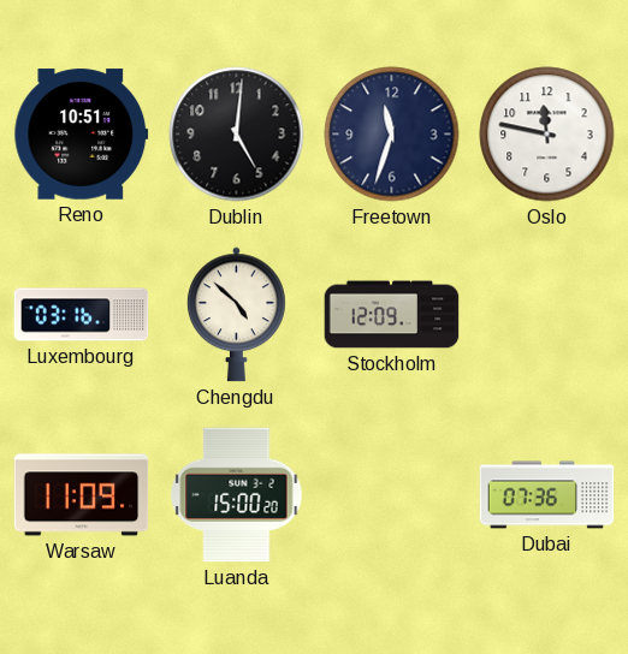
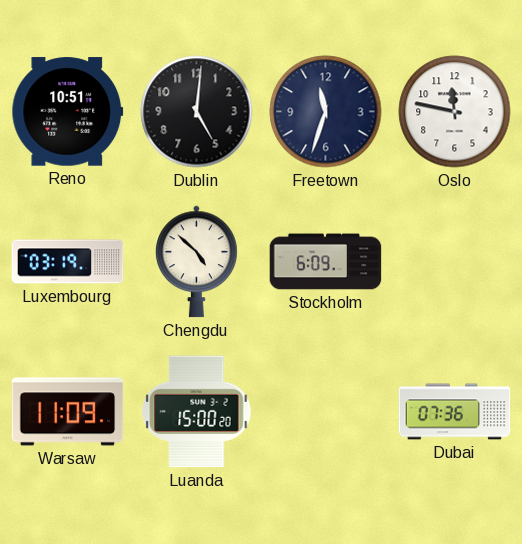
Luxembourg: 03:16 -> 03:19
Stockholm: 12:09 -> 6:09
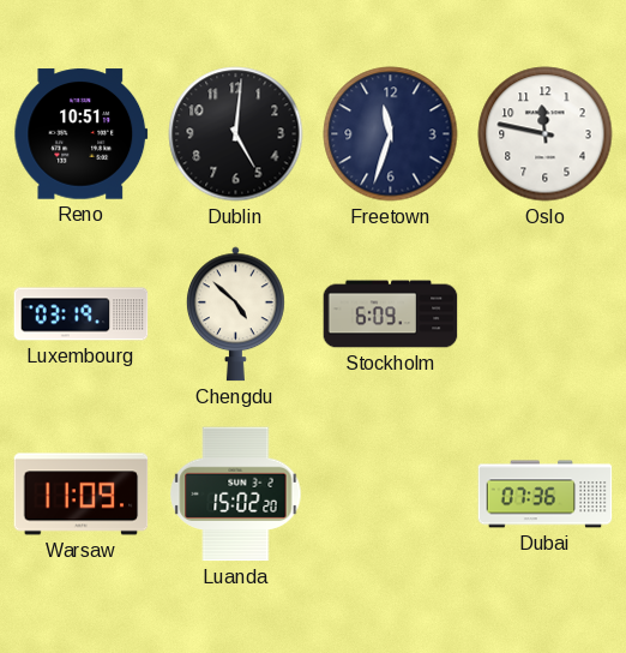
Luanda: 15:00 -> 15:02
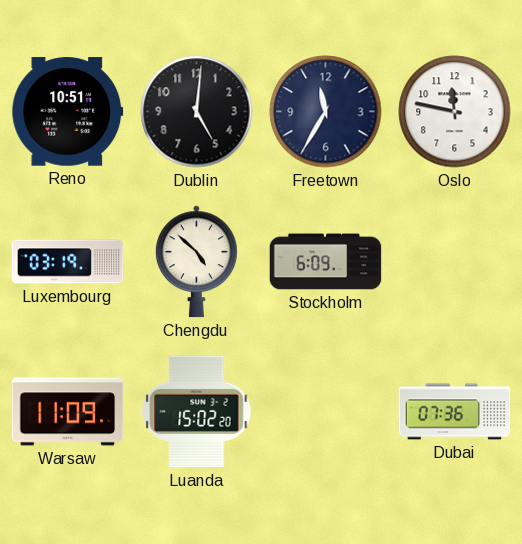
Freetown: 11:33 -> 11:35
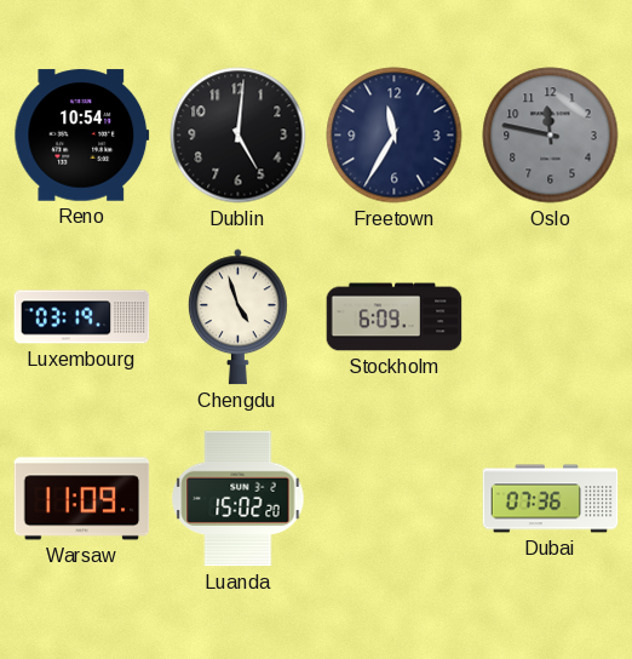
Reno: 10:51 -> 10:54
Oslo dial: white -> grey
Chengdu: 4:52 -> 4:57
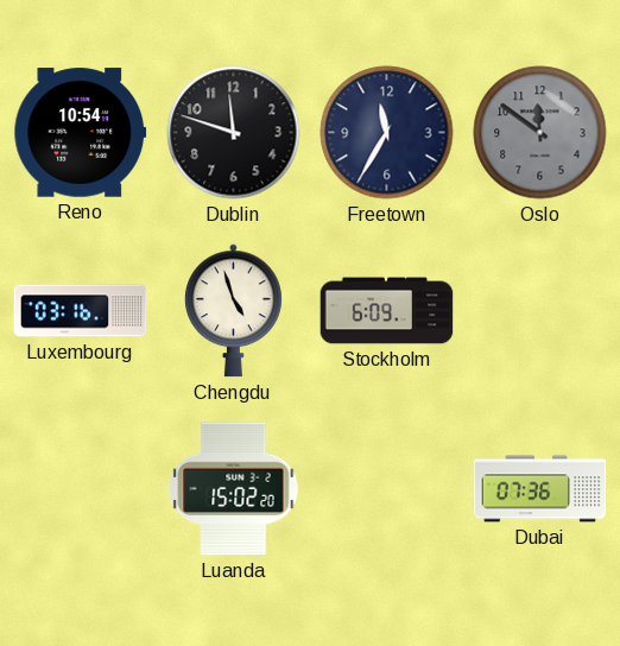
Dublin: 5:01 -> 11:48
Oslo: 11:47 -> 11:51
Luxembourg: 03:19 -> 03:16
Warsaw: 11:09 -> none
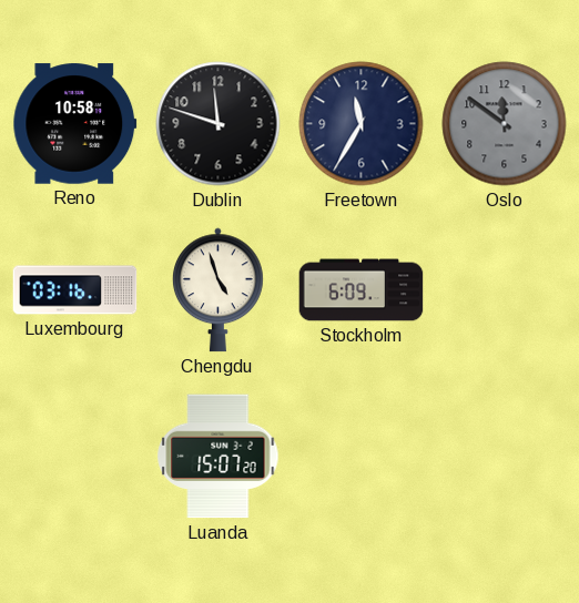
Reno: 10:54 -> 10:58
Luanda: 15:02 -> 15:07
Dubai: 07:36 -> none
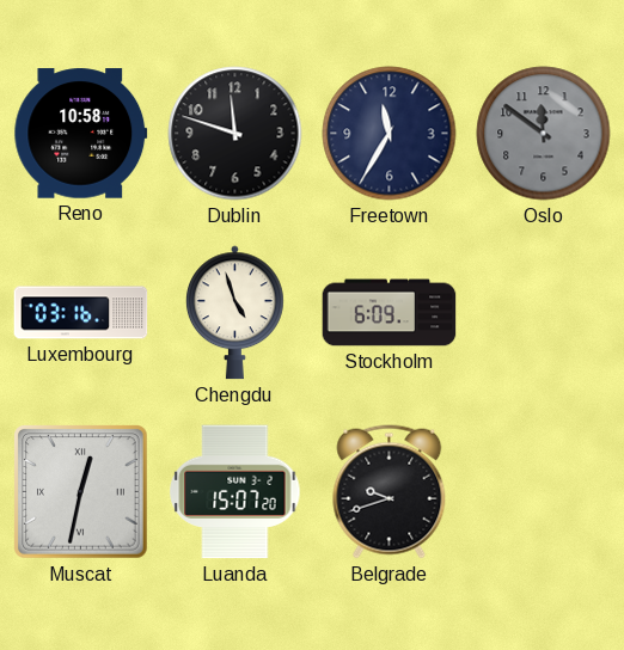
Muscat: none -> 12:32
Belgrade: none -> 9:42
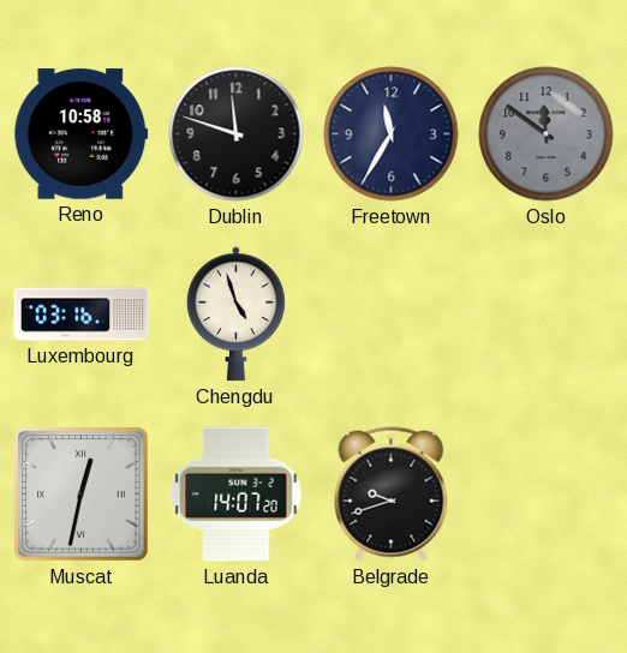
Stockholm: 6:09 -> none
Luanda: 15:07 -> 14:07
